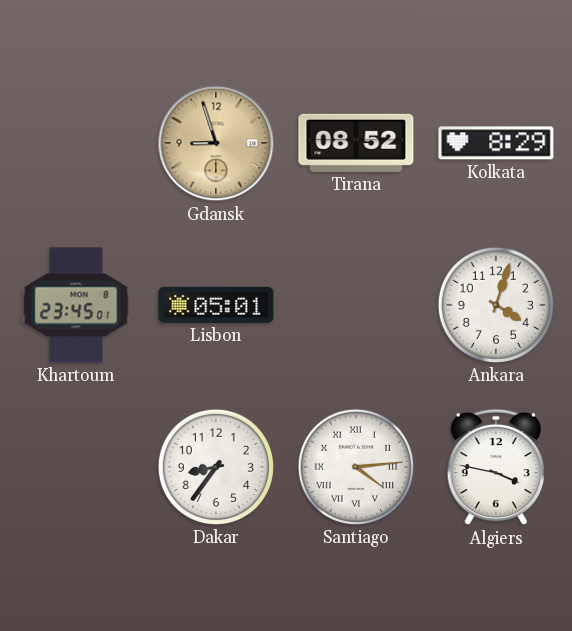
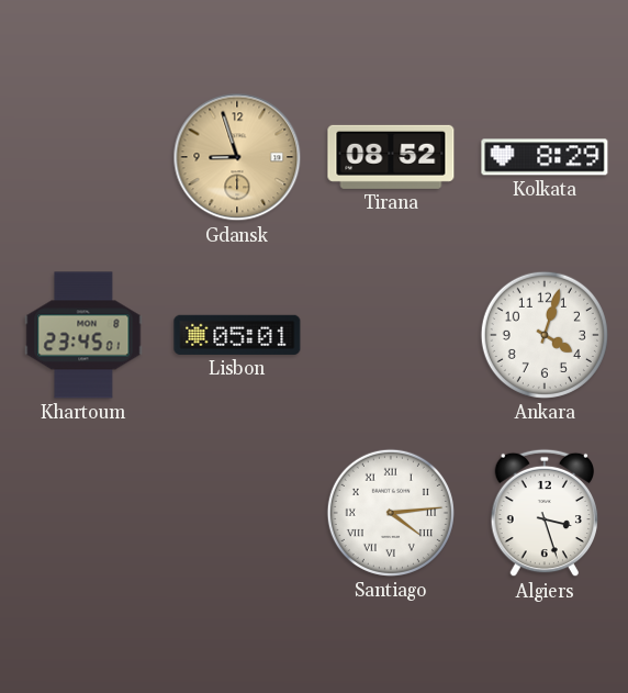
Dakar: 8:36 -> none
Algiers: 3:47 -> 3:27
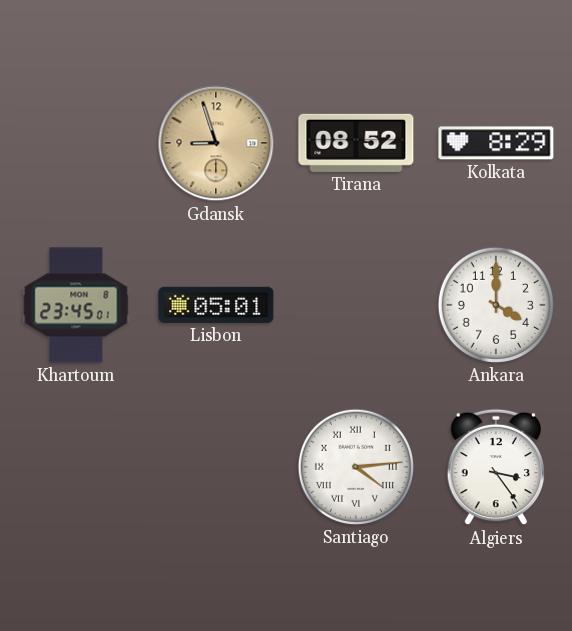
Ankara: 4:03 -> 4:00
Algiers: 3:27 -> 3:24
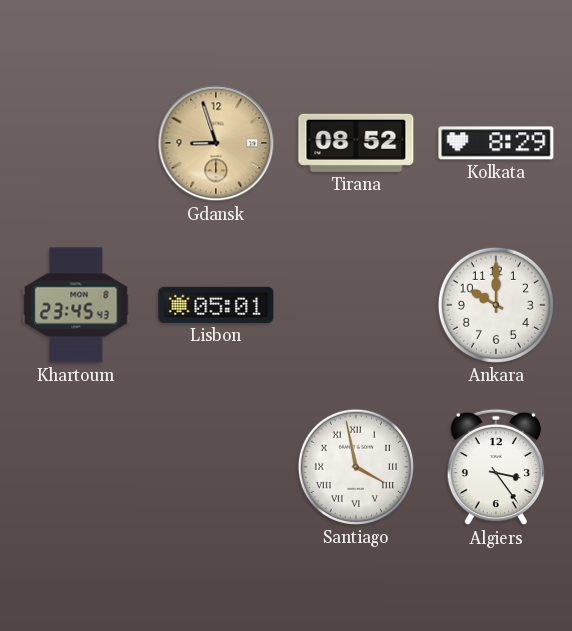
Khartoum: 23:45:01 -> 23:45:43
Ankara: 4:00 -> 10:00
Santiago: 4:14 -> 3:58
